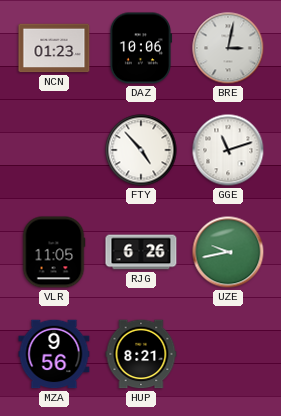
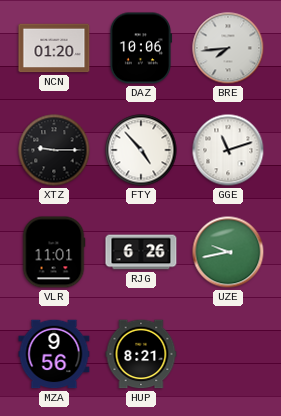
NCN: 01:23 -> 01:20
BRE: 3:02 -> 7:44
XTZ: none -> 9:15
VLR: 11:05 -> 11:01
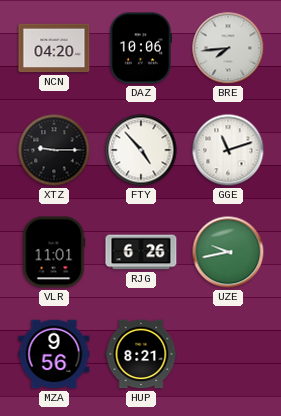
NCN: 01:20 -> 04:20
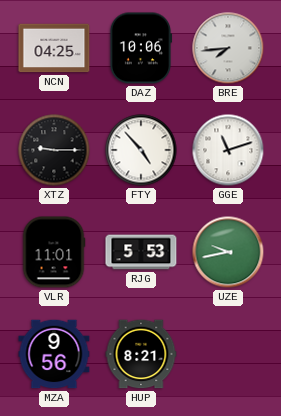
NCN: 04:20 -> 04:25
RJG: 6:26 -> 5:53
